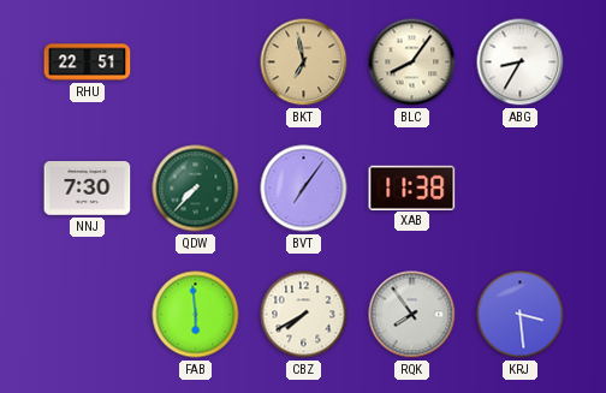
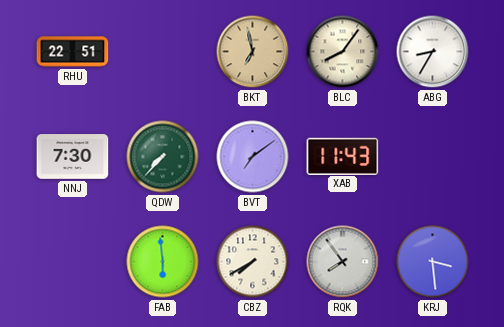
BVT: 7:06 -> 7:09
XAB: 11:38 -> 11:43
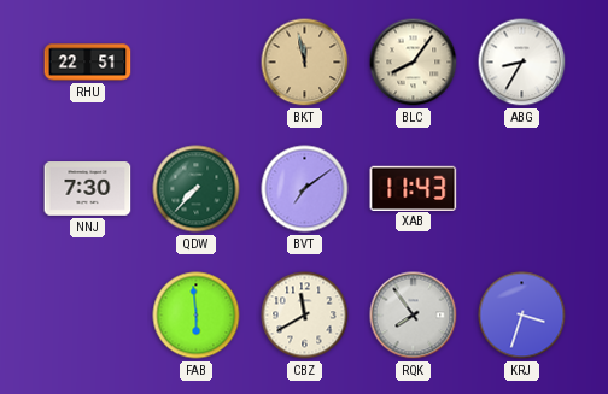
BKT: 6:58 -> 11:58
CBZ: 7:40 -> 11:40
KRJ: 3:29 -> 3:33
